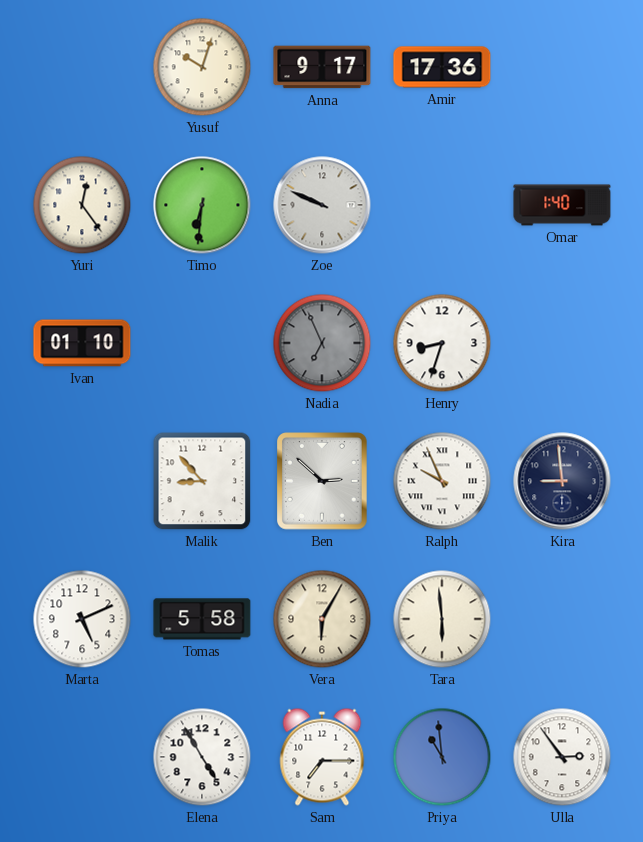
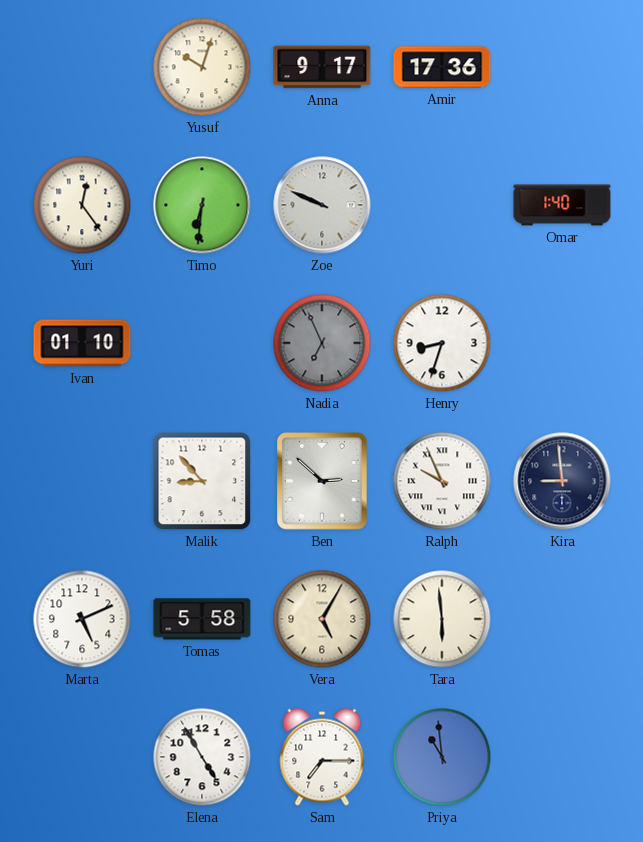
Vera: 6:05 -> 5:05
Ulla: 2:54 -> none
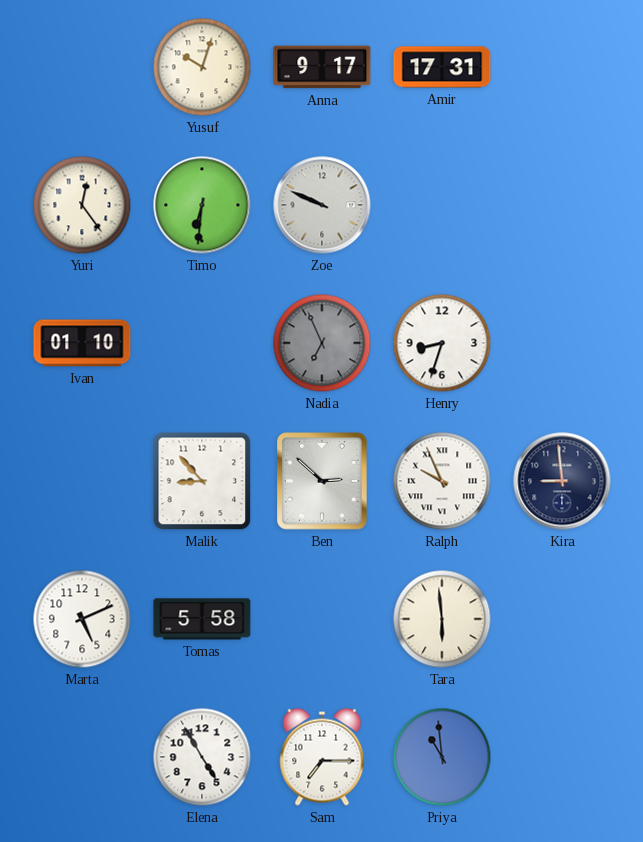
Amir: 17:36 -> 17:31
Omar: 1:40 -> none
Vera: 5:05 -> none
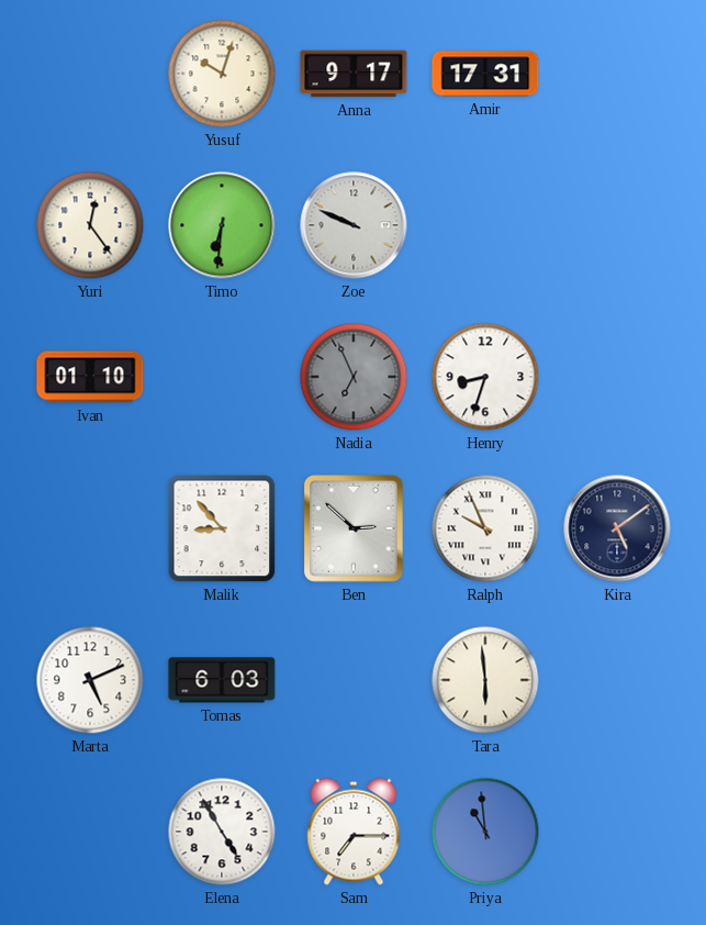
Kira: 8:59 -> 5:09
Tomas: 5:58 -> 6:03
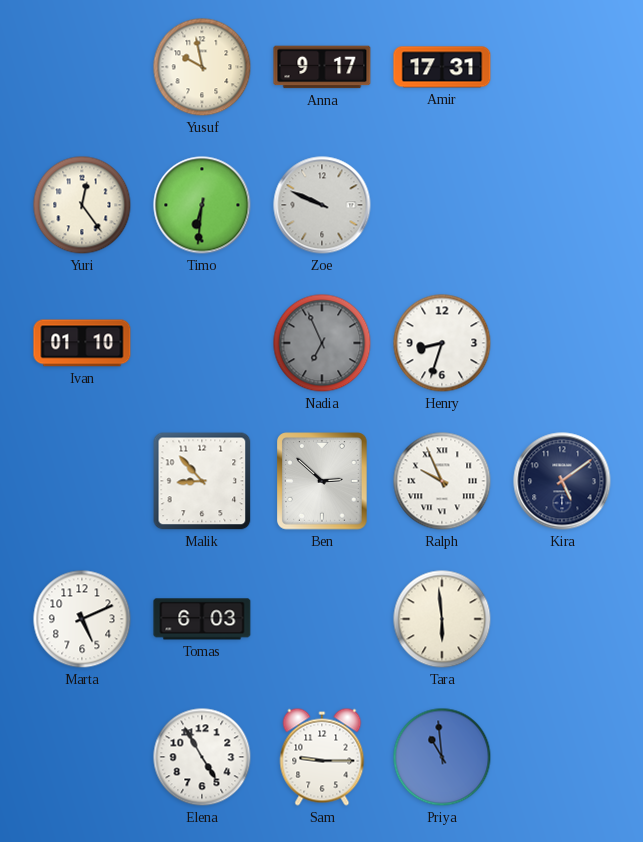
Yusuf: 10:03 -> 9:58
Sam: 7:15 -> 9:15
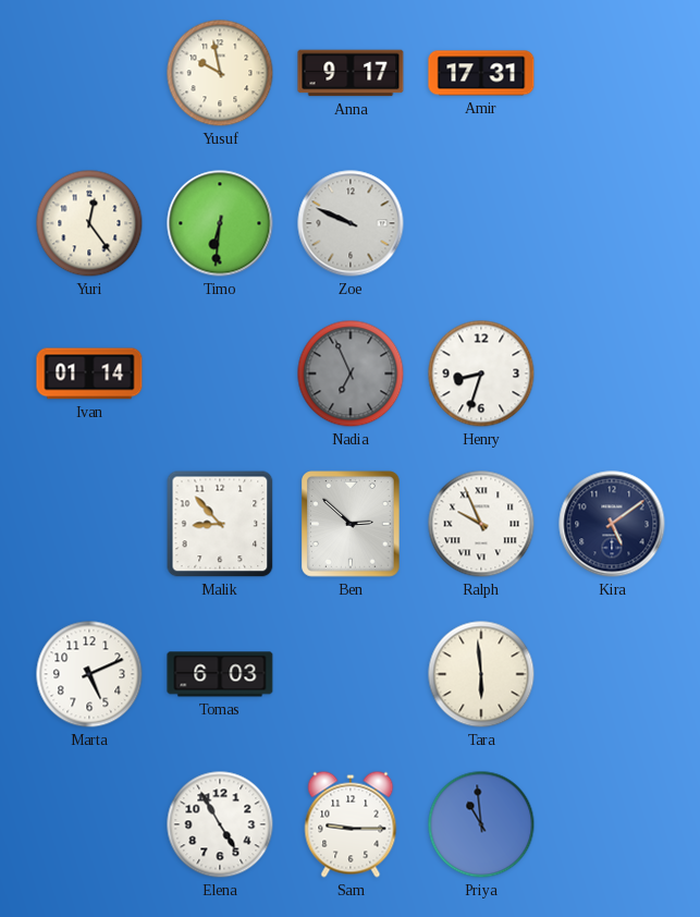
Ivan: 01:10 -> 01:14
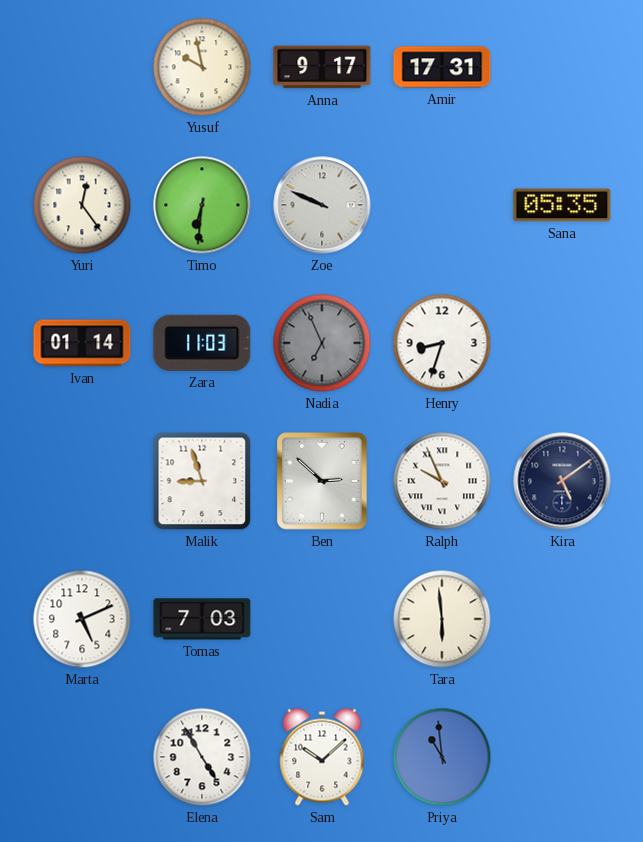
Sana: none -> 05:35
Zara: none -> 11:03
Malik: 8:53 -> 8:57
Tomas: 6:03 -> 7:03
Sam: 9:15 -> 10:08
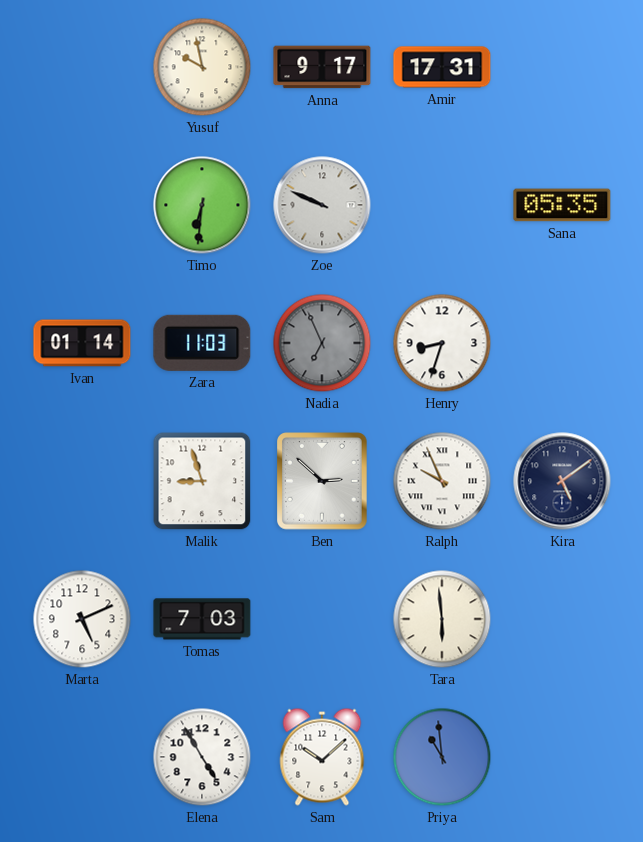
Yuri: 12:24 -> none
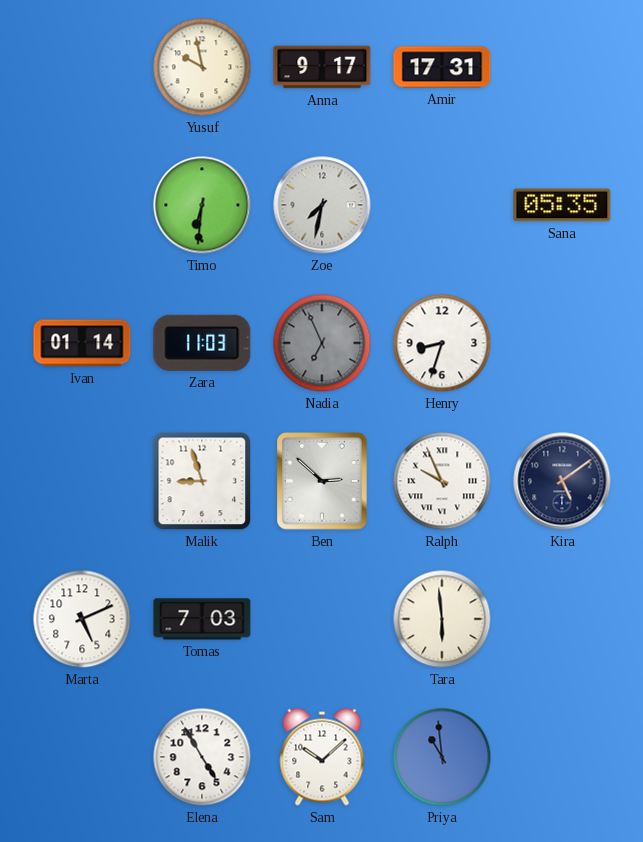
Zoe: 9:49 -> 7:32
